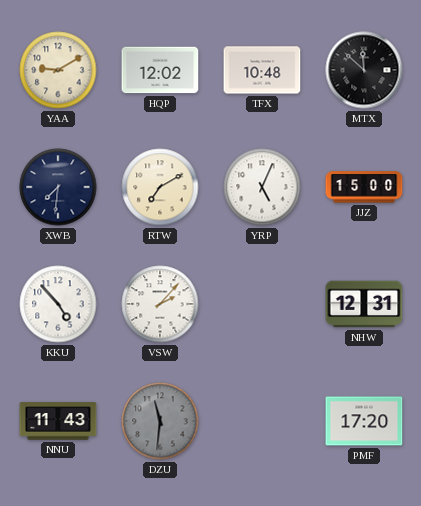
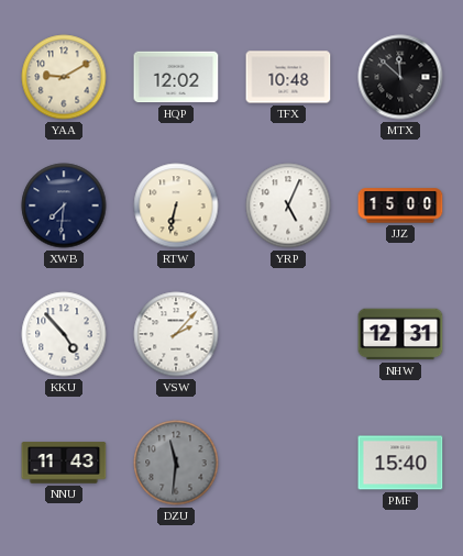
RTW: 7:10 -> 6:32
PMF: 17:20 -> 15:40
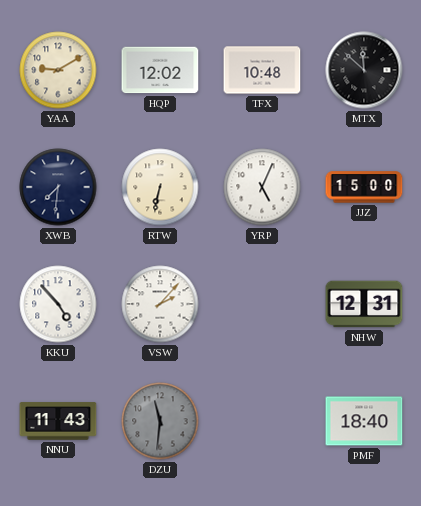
PMF: 15:40 -> 18:40
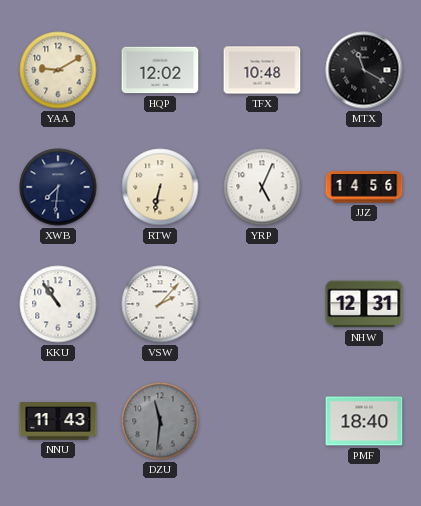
MTX: 11:52 -> 11:20
JJZ: 15:00 -> 14:56
KKU: 4:53 -> 10:54
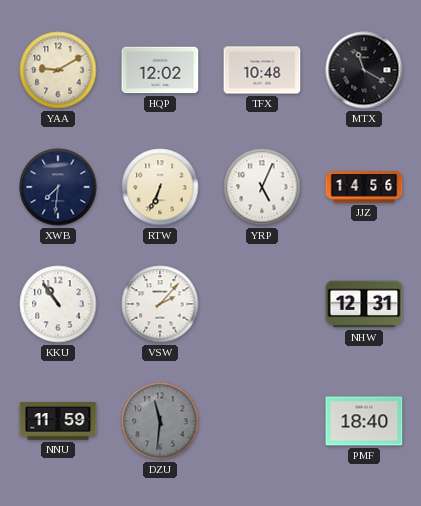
RTW: 6:32 -> 6:34
NNU: 11:43 -> 11:59
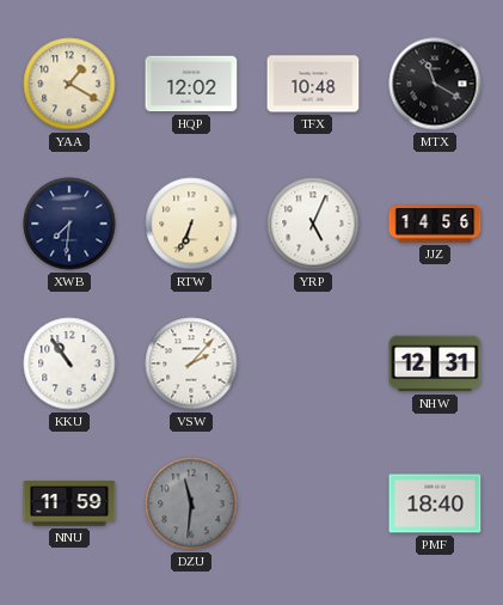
YAA: 9:10 -> 1:20
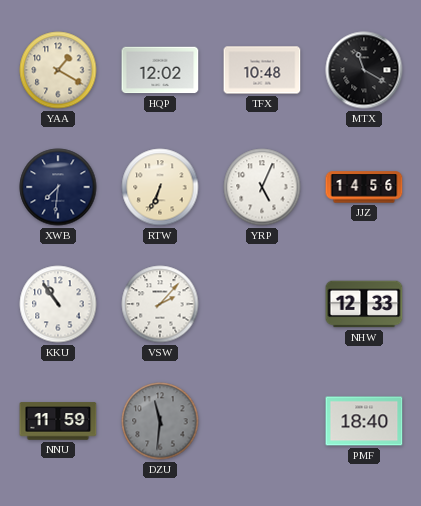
NHW: 12:31 -> 12:33
